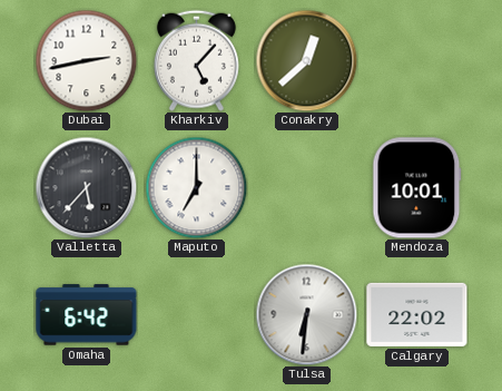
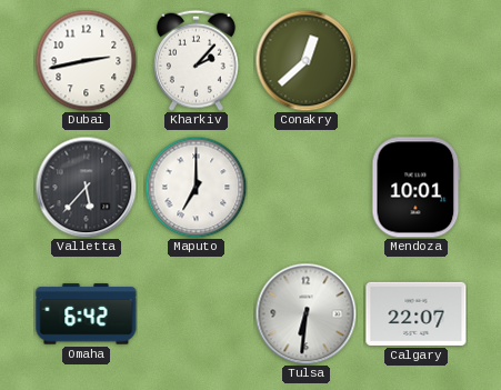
Kharkiv: 5:07 -> 2:07
Calgary: 22:02 -> 22:07
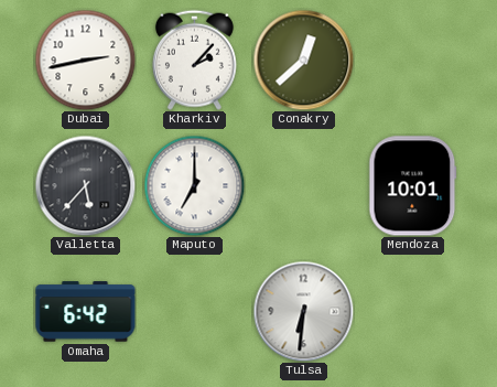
Calgary: 22:07 -> none
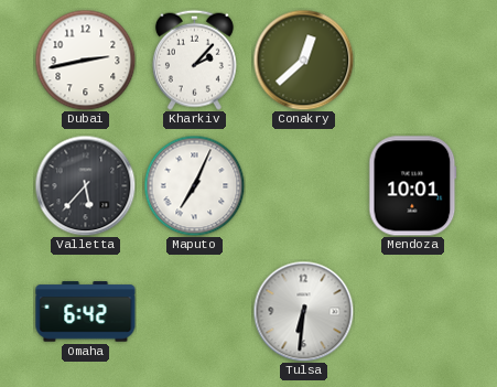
Maputo: 7:00 -> 7:04
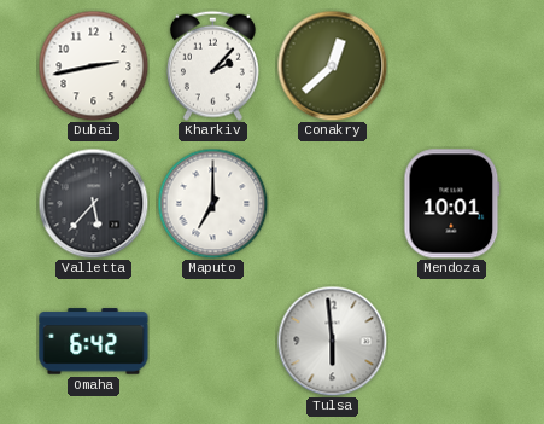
Maputo: 7:04 -> 7:00
Tulsa: 6:31 -> 5:59
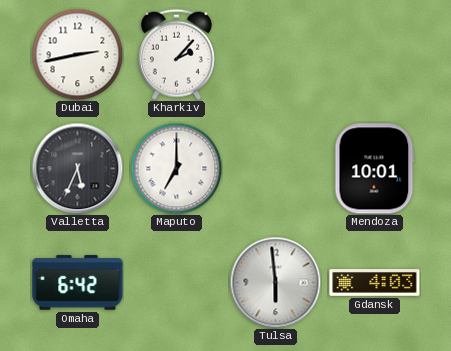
Conakry: 12:38 -> none
Valletta: 5:37 -> 5:34
Gdansk: none -> 4:03
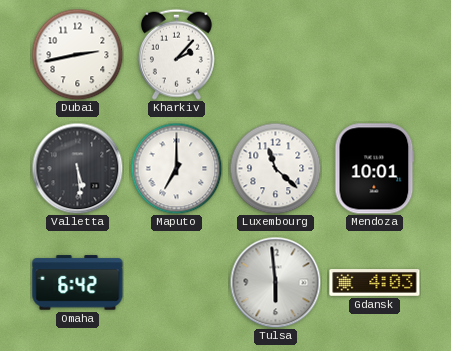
Valletta: 5:34 -> 5:29
Luxembourg: none -> 11:22
